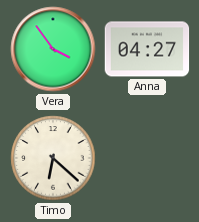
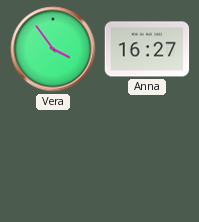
Anna: 04:27 -> 16:27
Timo: 6:22 -> none
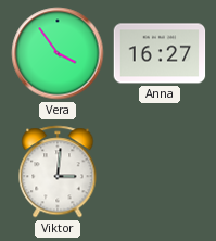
Viktor: none -> 3:01
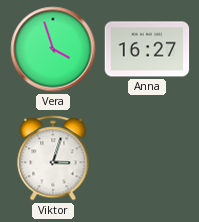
Vera: 3:54 -> 3:57
Viktor: 3:01 -> 3:03
